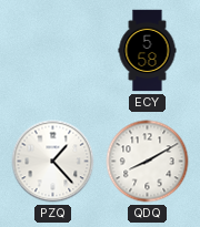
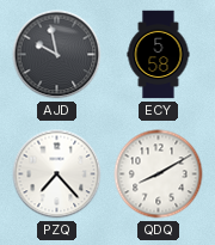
AJD: none -> 9:58
PZQ: 1:23 -> 7:23
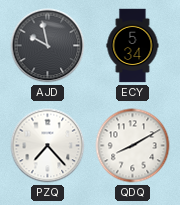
ECY: 5:58 -> 5:34
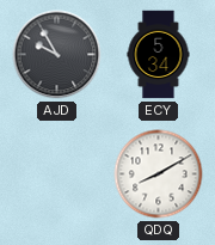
AJD: 9:58 -> 9:55
PZQ: 7:23 -> none
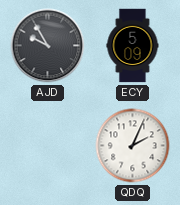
ECY: 5:34 -> 5:09
QDQ: 8:10 -> 2:04
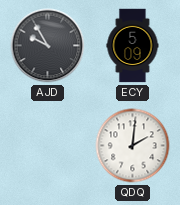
QDQ: 2:04 -> 2:01
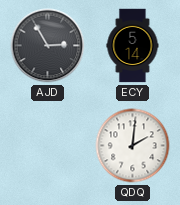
AJD: 9:55 -> 2:55
ECY: 5:09 -> 5:14
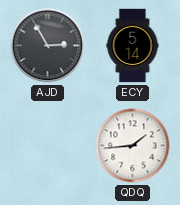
QDQ: 2:01 -> 1:44
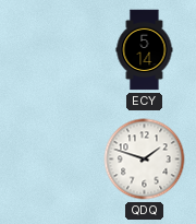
AJD: 2:55 -> none
QDQ: 1:44 -> 1:48
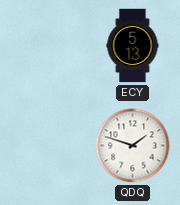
ECY: 5:14 -> 5:13
